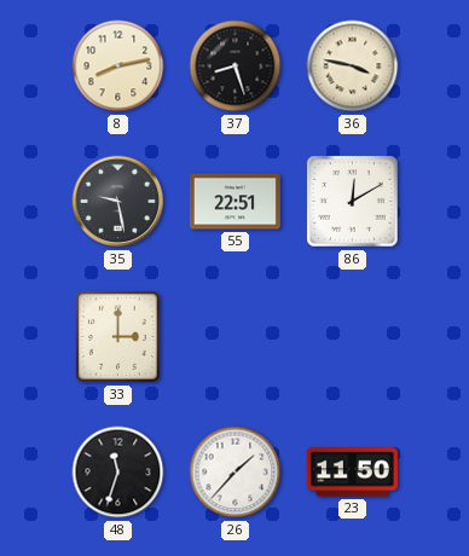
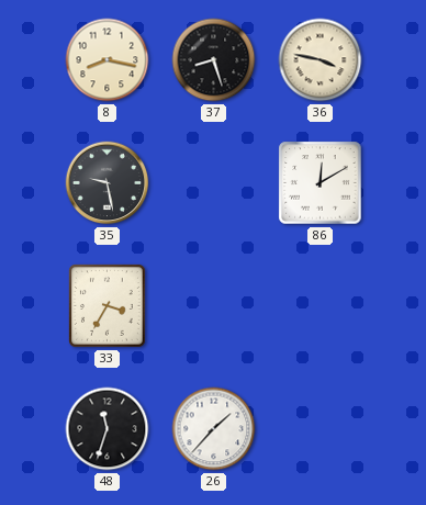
8: 8:13 -> 8:17
55: 22:51 -> none
33: 3:00 -> 3:35
23: 11:50 -> none
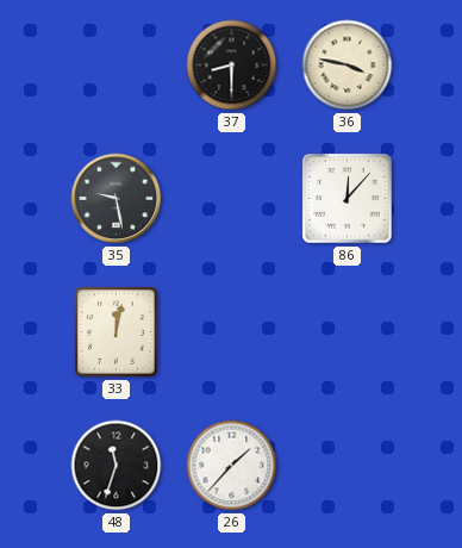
8: 8:17 -> none
37: 8:27 -> 8:30
86: 12:10 -> 12:07
33: 3:35 -> 12:02
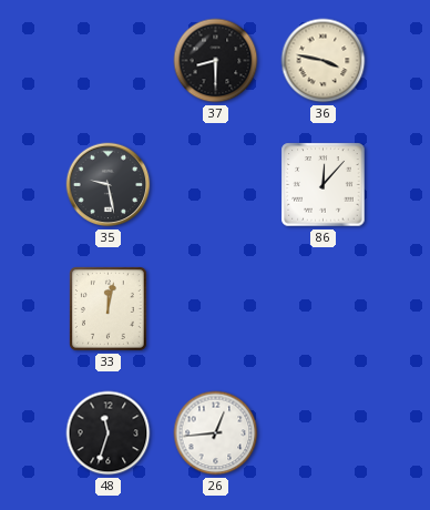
26: 1:37 -> 12:44
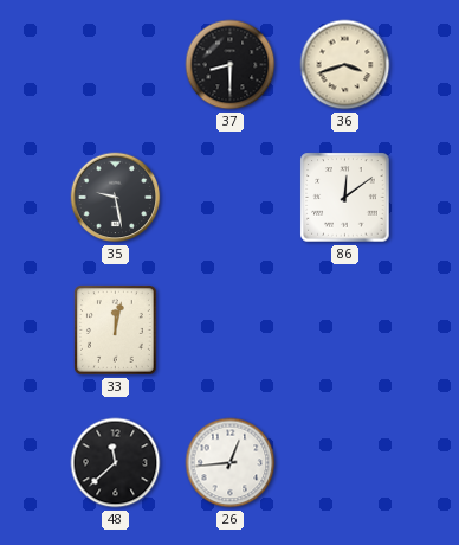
36: 3:47 -> 3:42
86: 12:07 -> 12:09
48: 11:33 -> 11:38
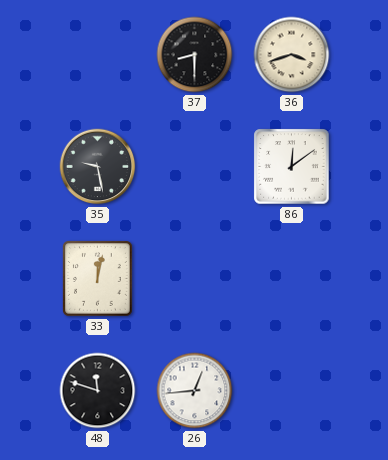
48: 11:38 -> 11:48
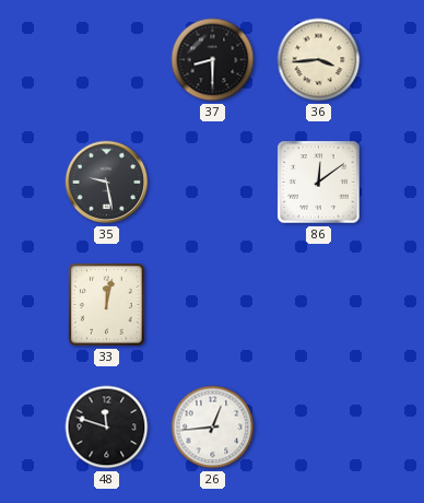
36: 3:42 -> 3:44
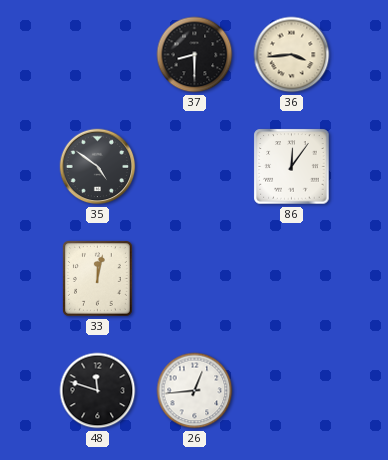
35: 9:28 -> 4:51
86: 12:09 -> 12:06
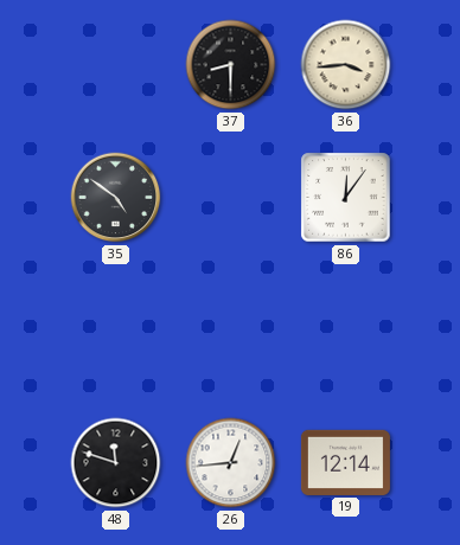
33: 12:02 -> none
19: none -> 12:14
